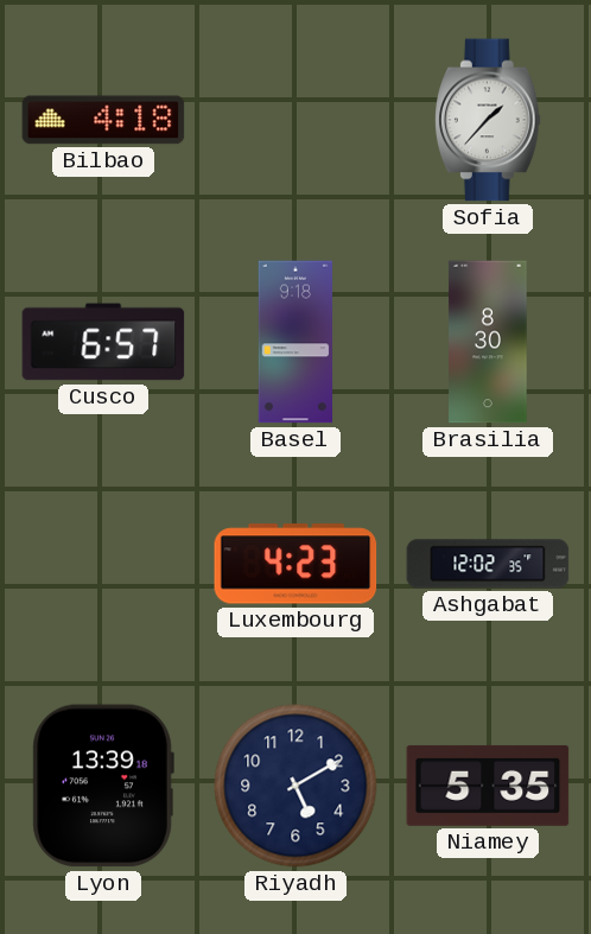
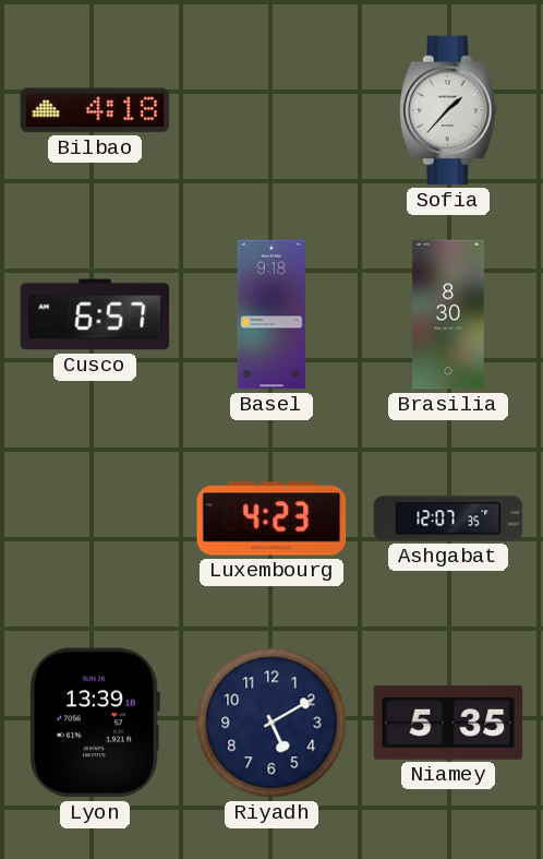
Ashgabat: 12:02 -> 12:07
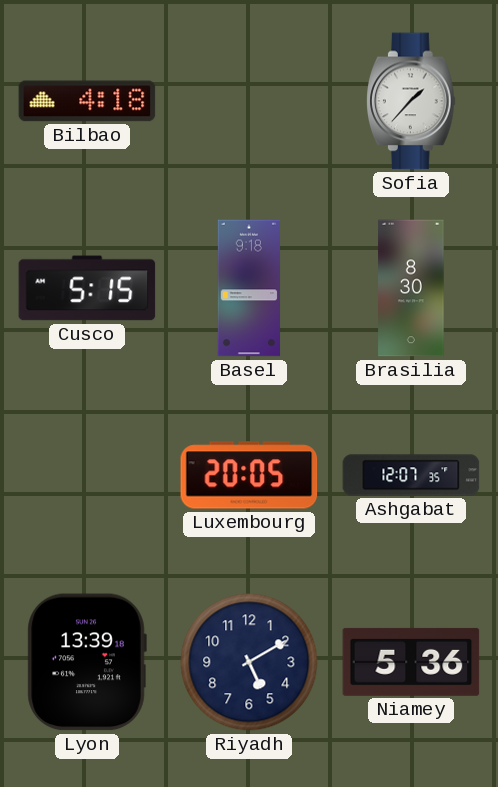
Cusco: 6:57 -> 5:15
Luxembourg: 4:23 -> 20:05
Niamey: 5:35 -> 5:36
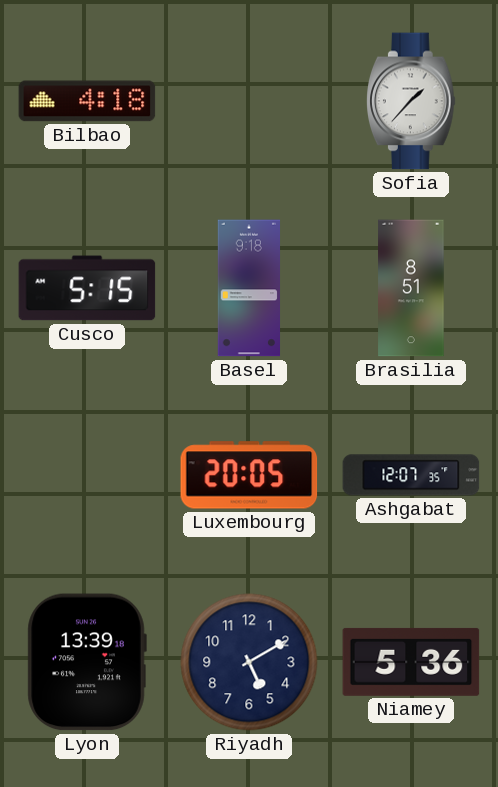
Brasilia: 8:30 -> 8:51
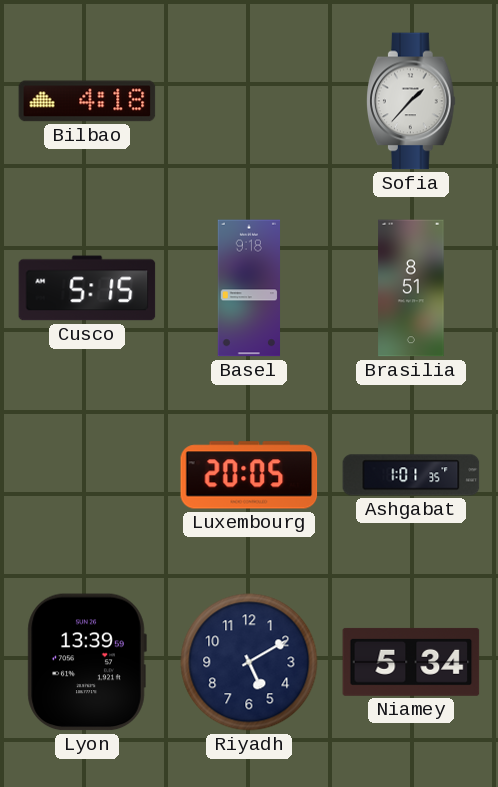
Ashgabat: 12:07 -> 1:01
Lyon: 13:39:18 -> 13:39:59
Niamey: 5:36 -> 5:34
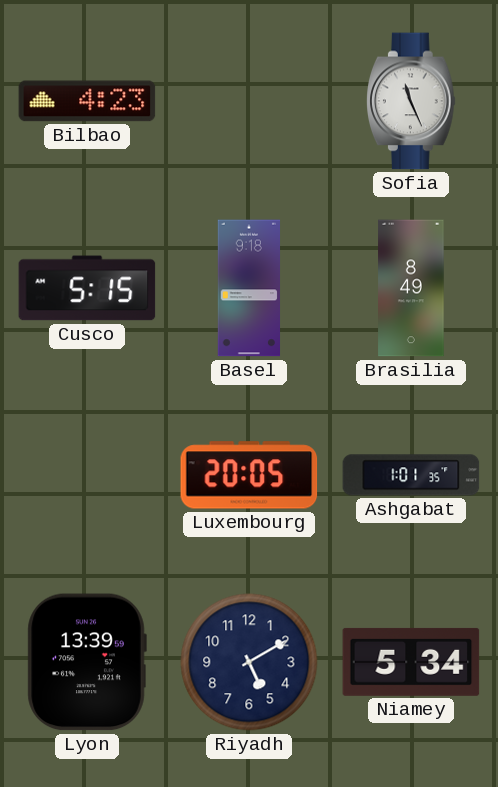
Bilbao: 4:18 -> 4:23
Sofia: 1:37 -> 11:26
Brasilia: 8:51 -> 8:49
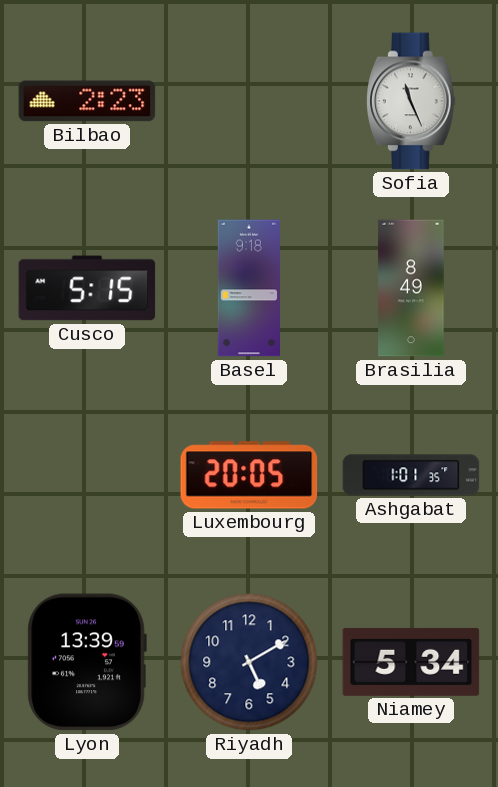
Bilbao: 4:23 -> 2:23
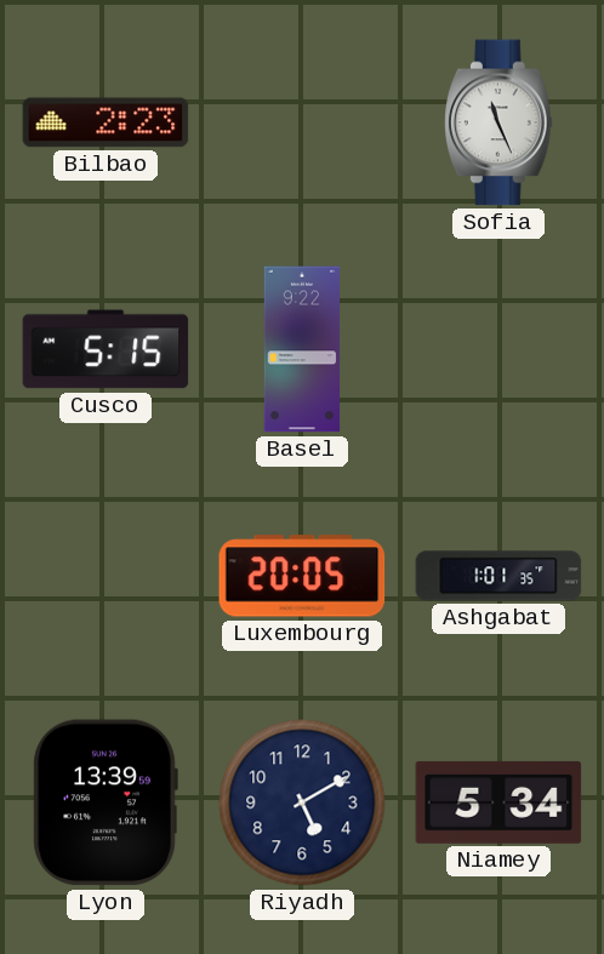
Basel: 9:18 -> 9:22
Brasilia: 8:49 -> none
